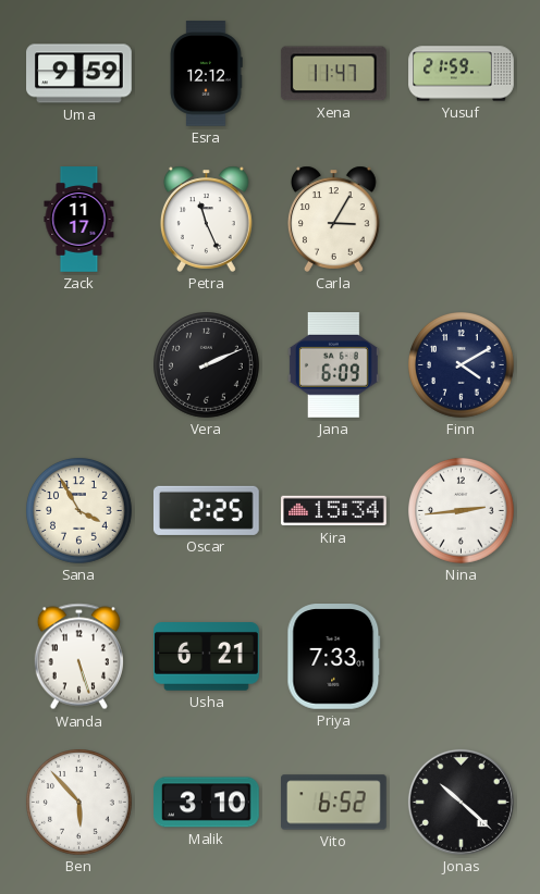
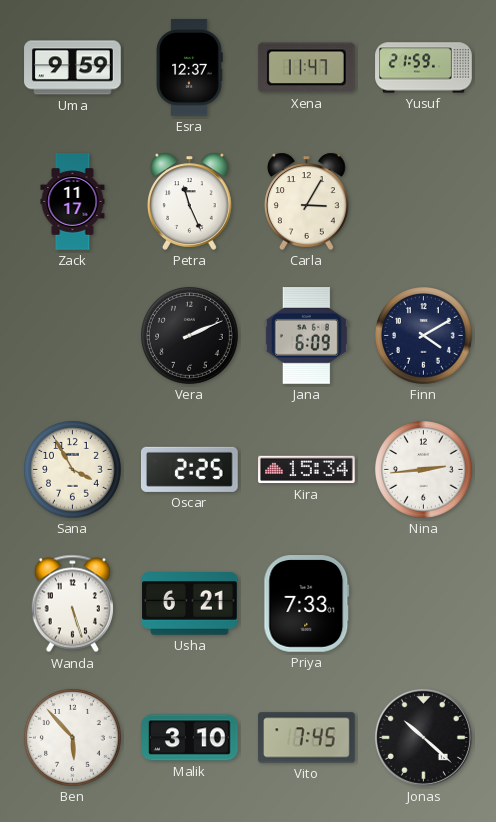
Esra: 12:12 -> 12:37
Vito: 6:52 -> 7:45
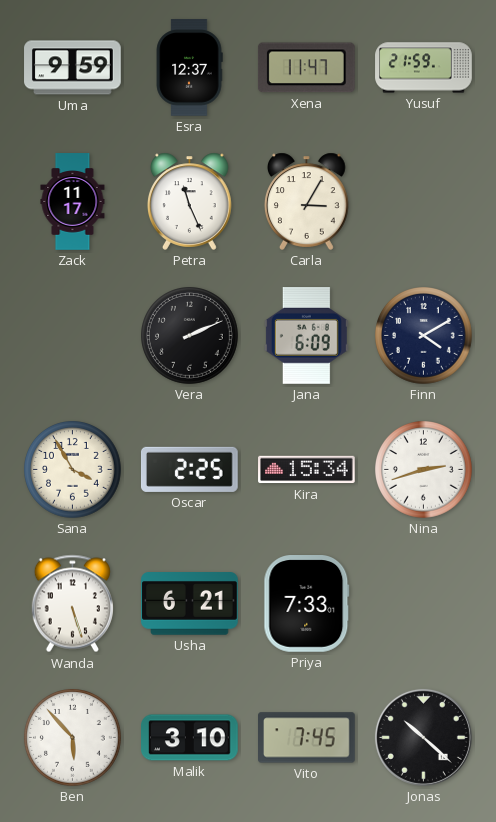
Nina: 2:44 -> 2:42
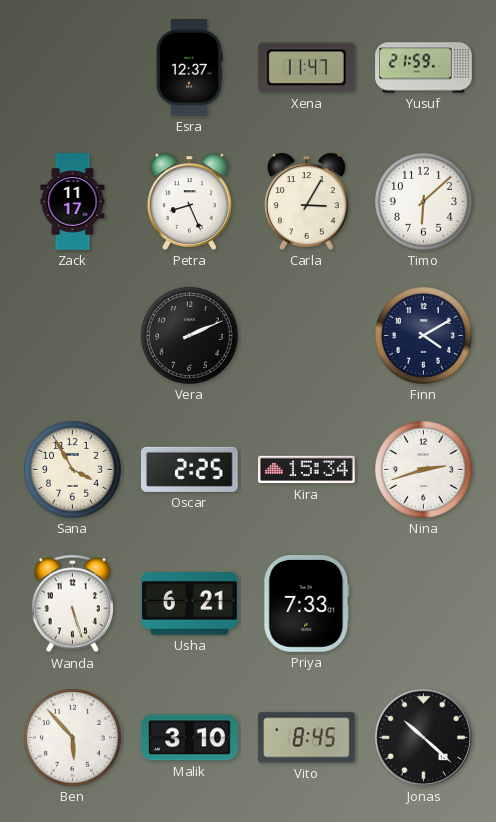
Uma: 9:59 -> none
Petra: 11:26 -> 8:26
Timo: none -> 6:08
Jana: 6:09 -> none
Vito: 7:45 -> 8:45
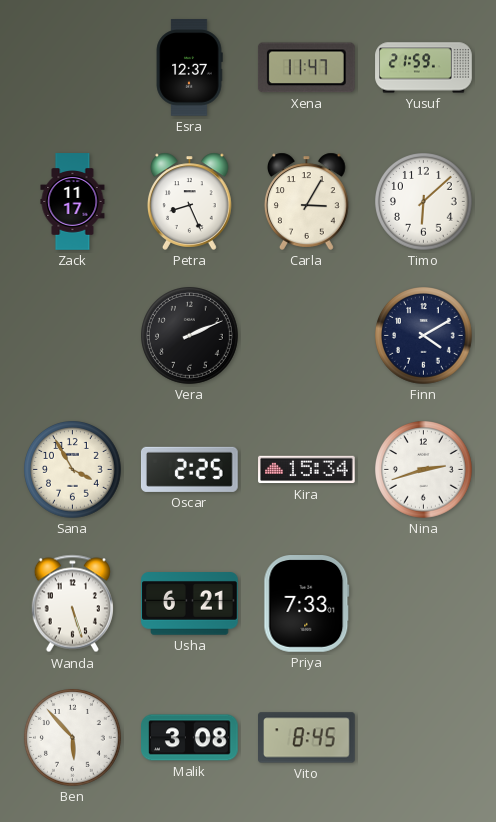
Malik: 3:10 -> 3:08
Jonas: 10:22 -> none
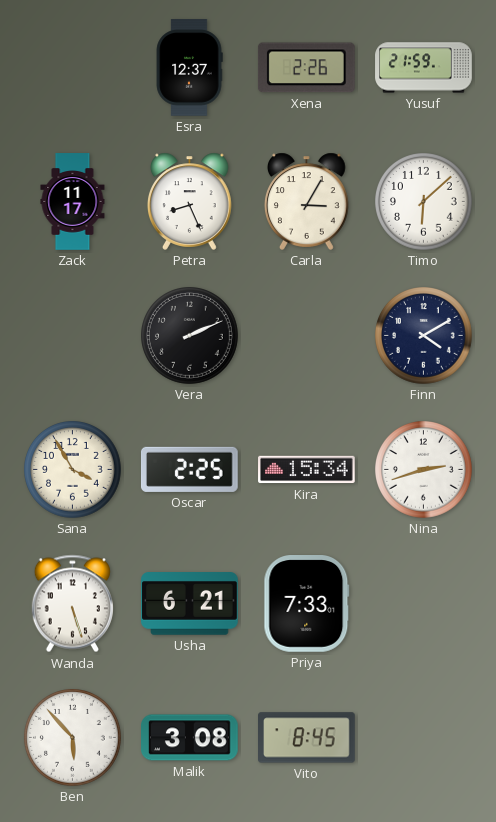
Xena: 11:47 -> 2:26
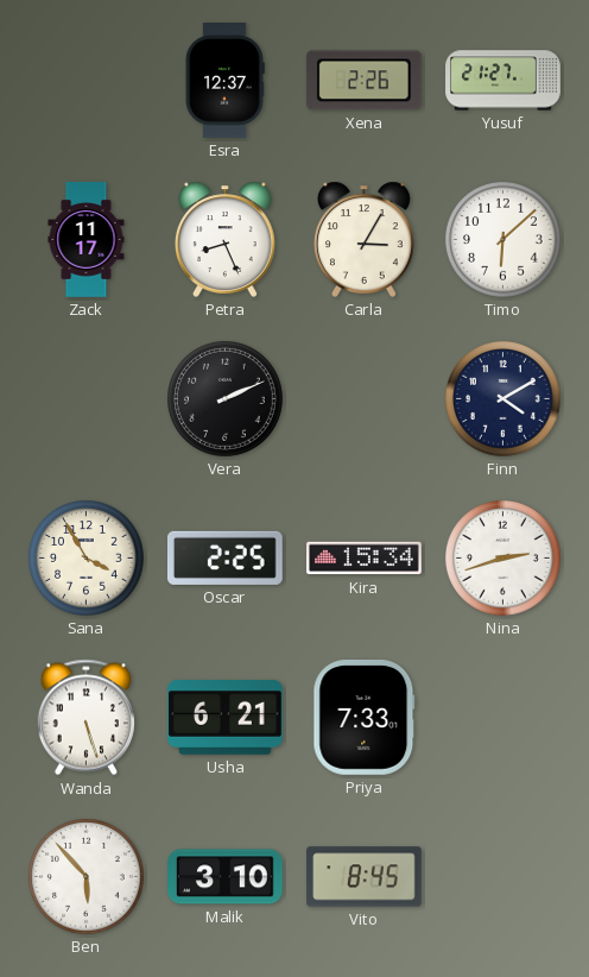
Yusuf: 21:59 -> 21:27
Malik: 3:08 -> 3:10
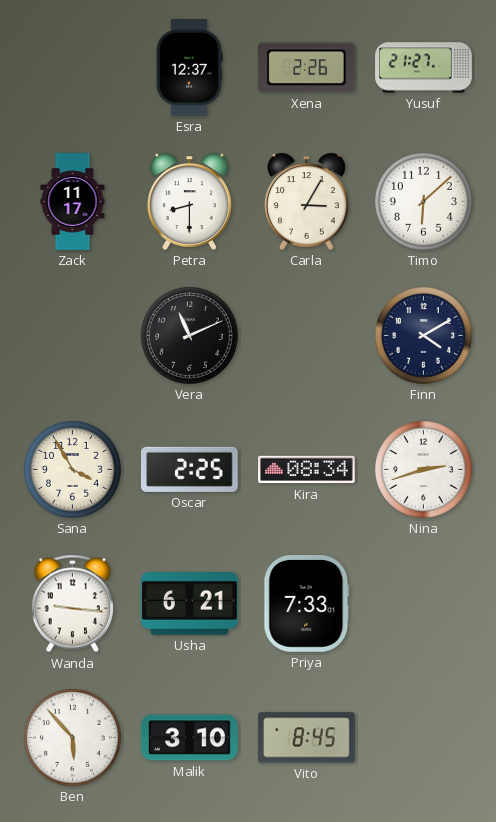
Petra: 8:26 -> 8:30
Vera: 2:11 -> 11:11
Kira: 15:34 -> 08:34
Wanda: 5:27 -> 9:16
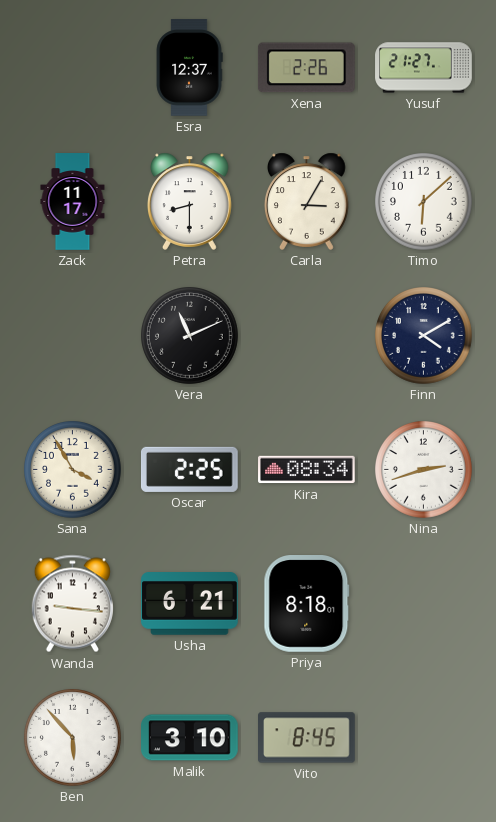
Priya: 7:33 -> 8:18
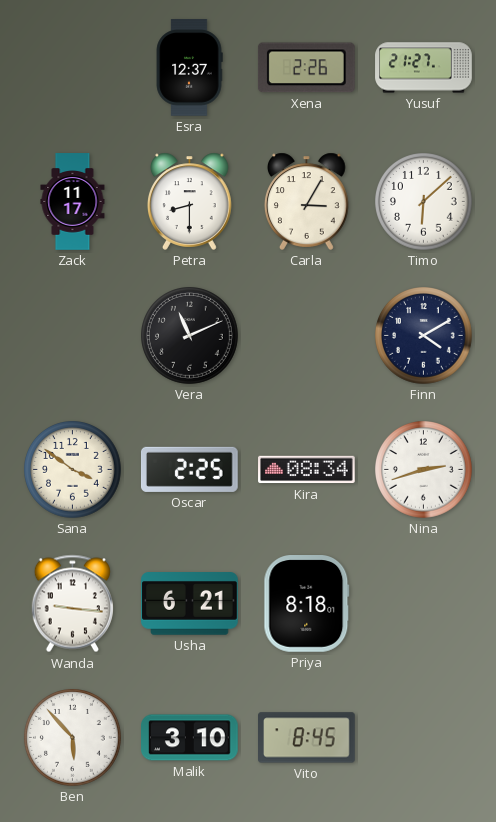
Sana: 3:55 -> 3:51
